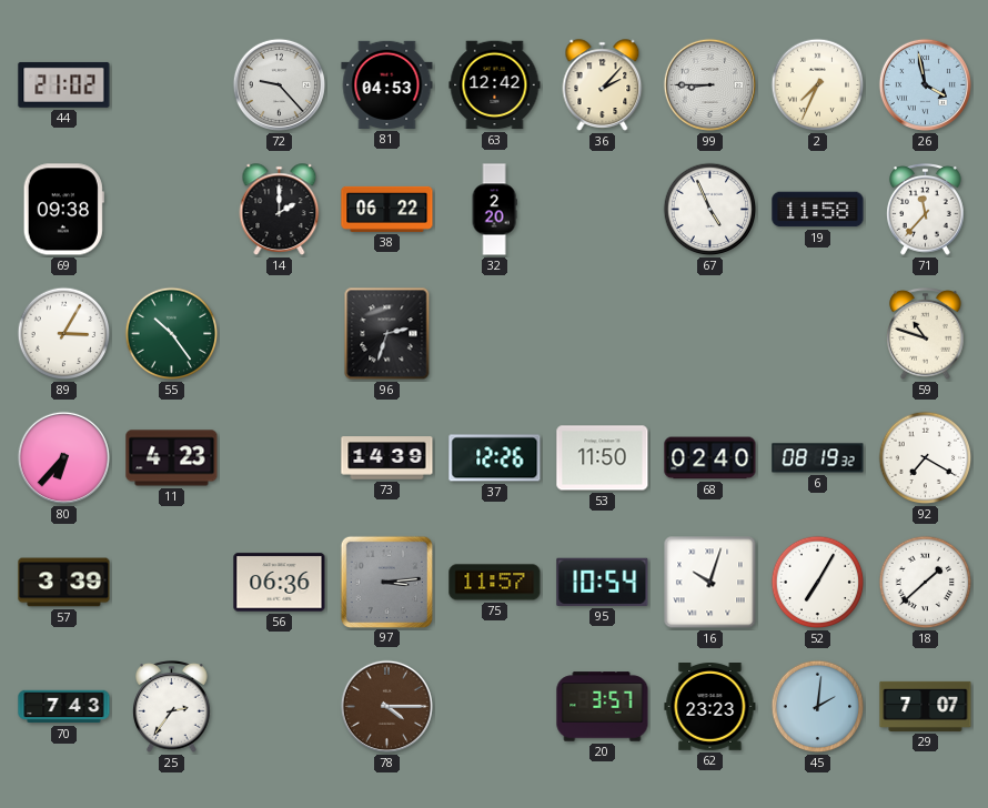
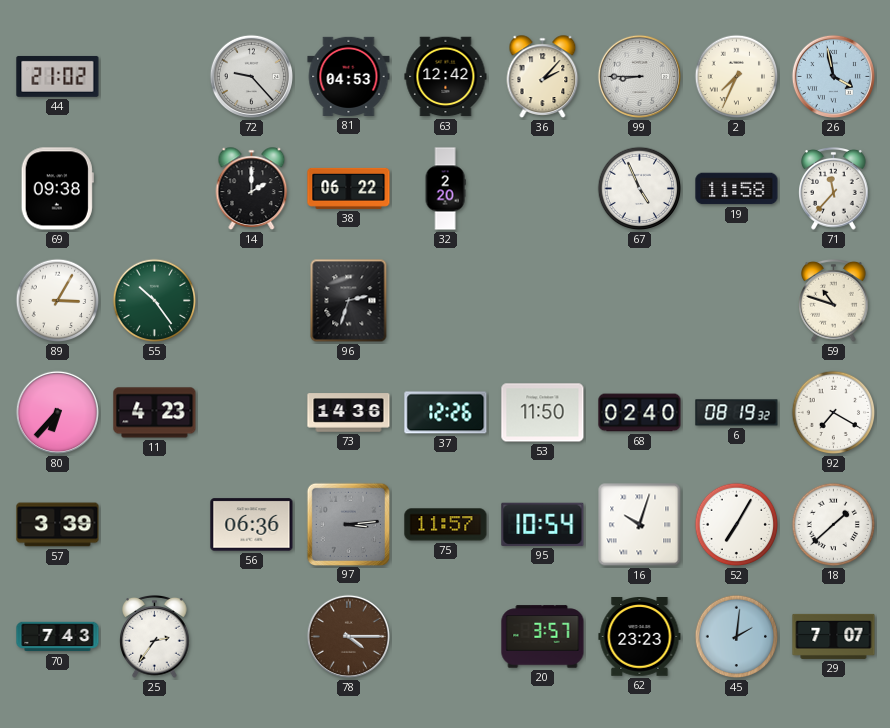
73: 14:39 -> 14:36
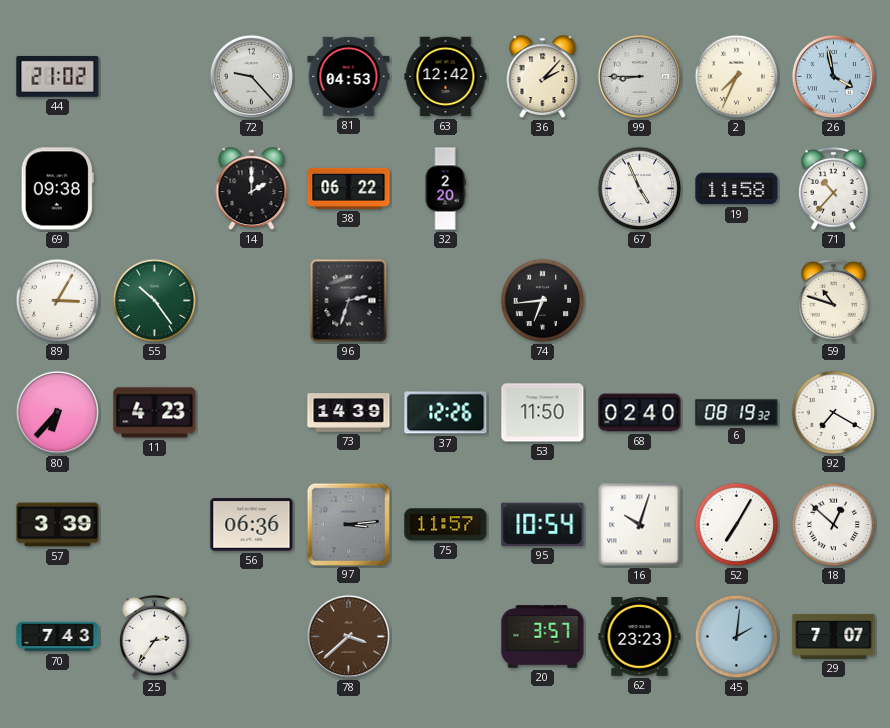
71: 11:37 -> 10:37
74: none -> 6:44
73: 14:36 -> 14:39
18: 1:38 -> 12:52
78: 4:15 -> 3:38
